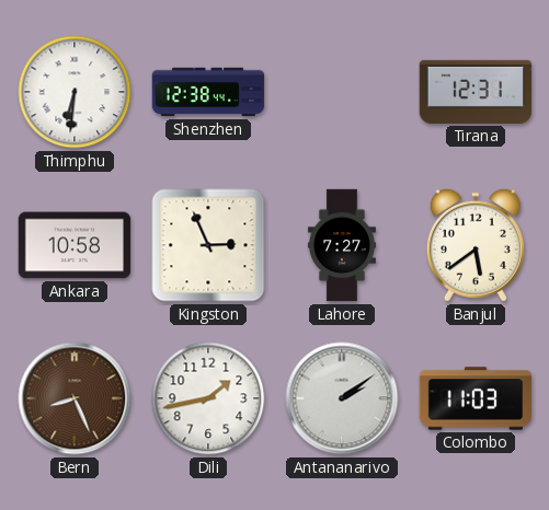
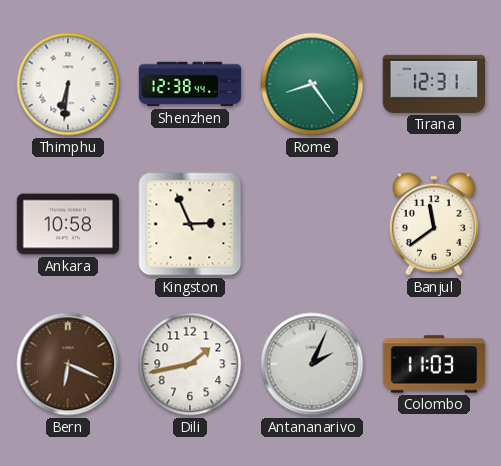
Rome: none -> 8:24
Lahore: 7:27 -> none
Banjul: 5:39 -> 11:39
Bern: 8:26 -> 6:19
Antananarivo: 2:09 -> 2:04
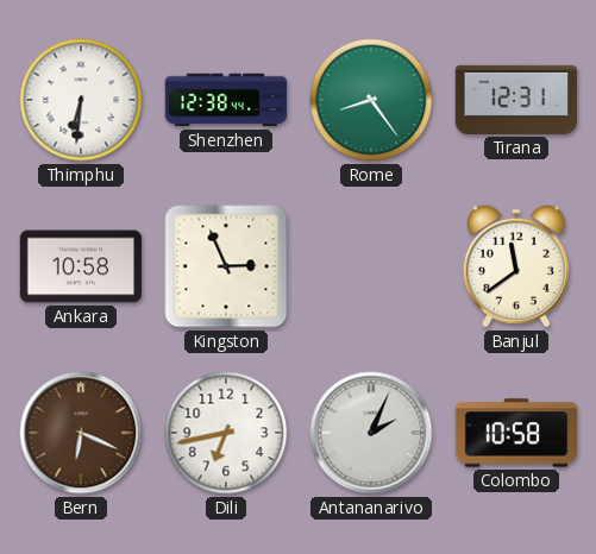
Dili: 1:43 -> 6:43
Colombo: 11:03 -> 10:58
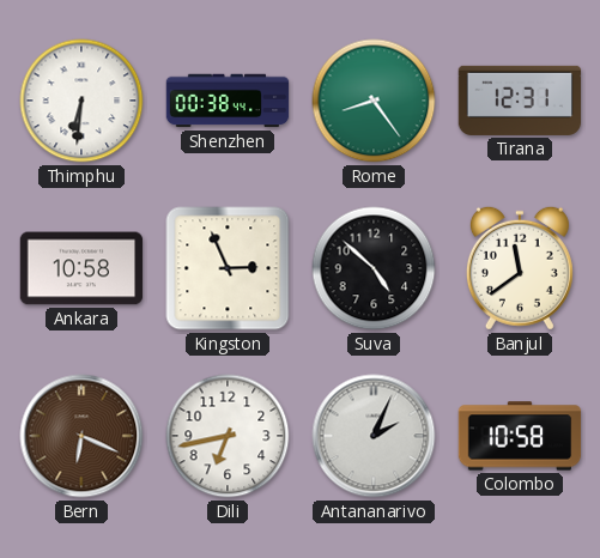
Shenzhen: 12:38 -> 00:38
Suva: none -> 4:52
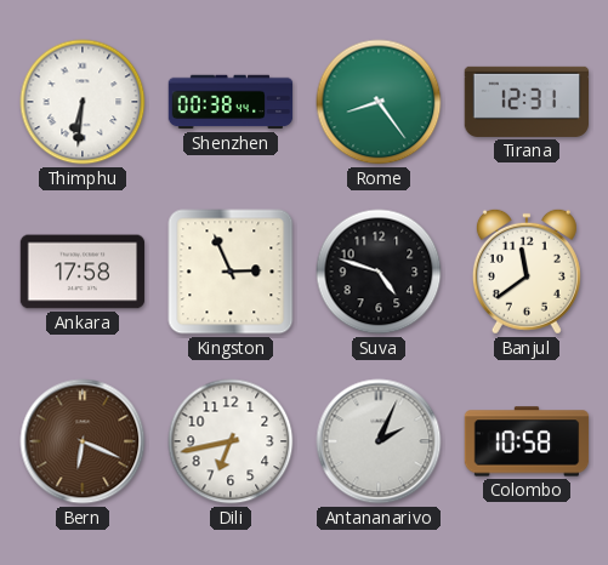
Ankara: 10:58 -> 17:58
Suva: 4:52 -> 4:48
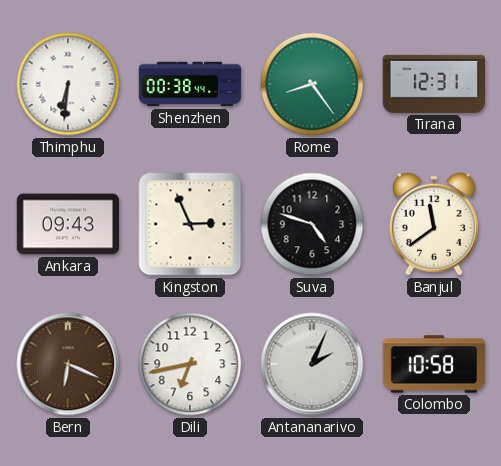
Ankara: 17:58 -> 09:43
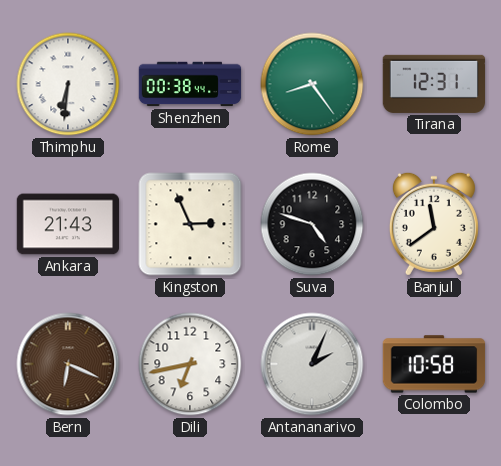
Ankara: 09:43 -> 21:43
